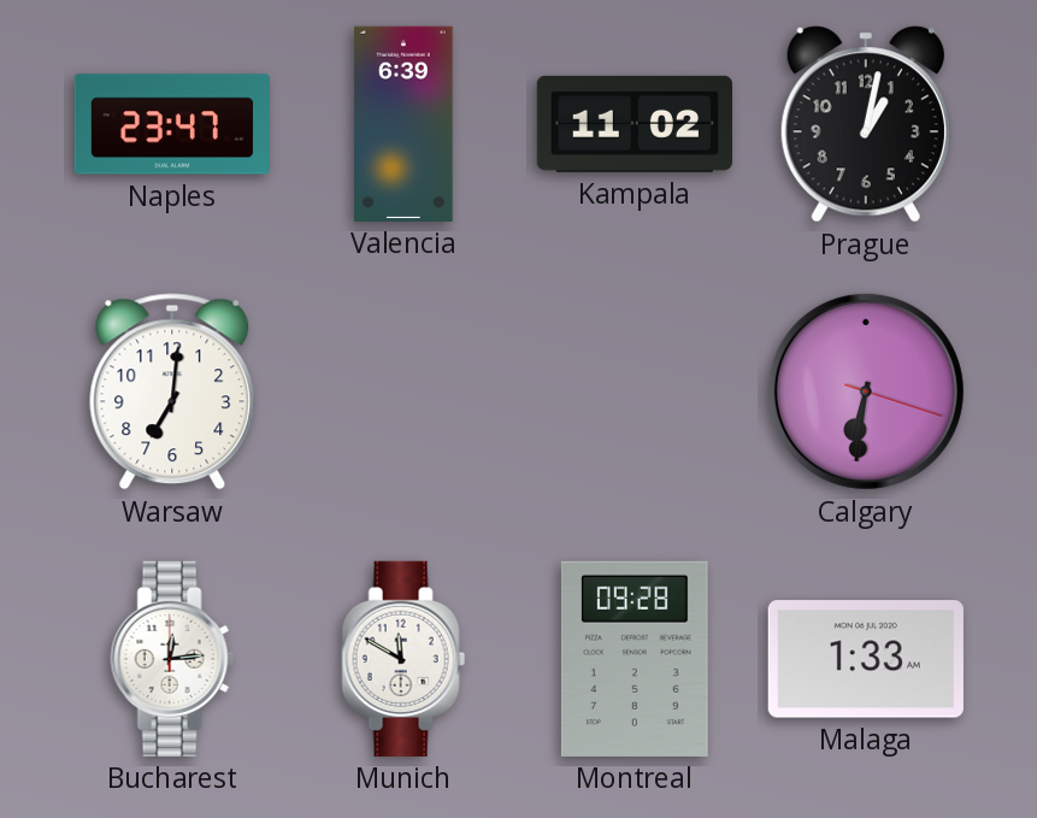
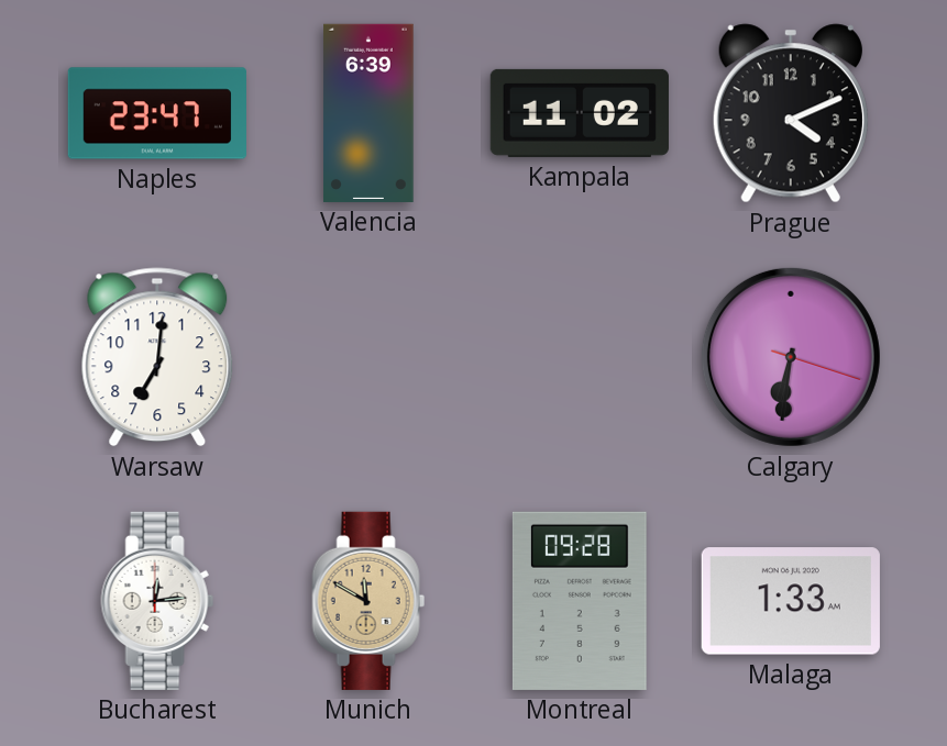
Prague: 1:02 -> 4:11
Munich dial: white -> champagne
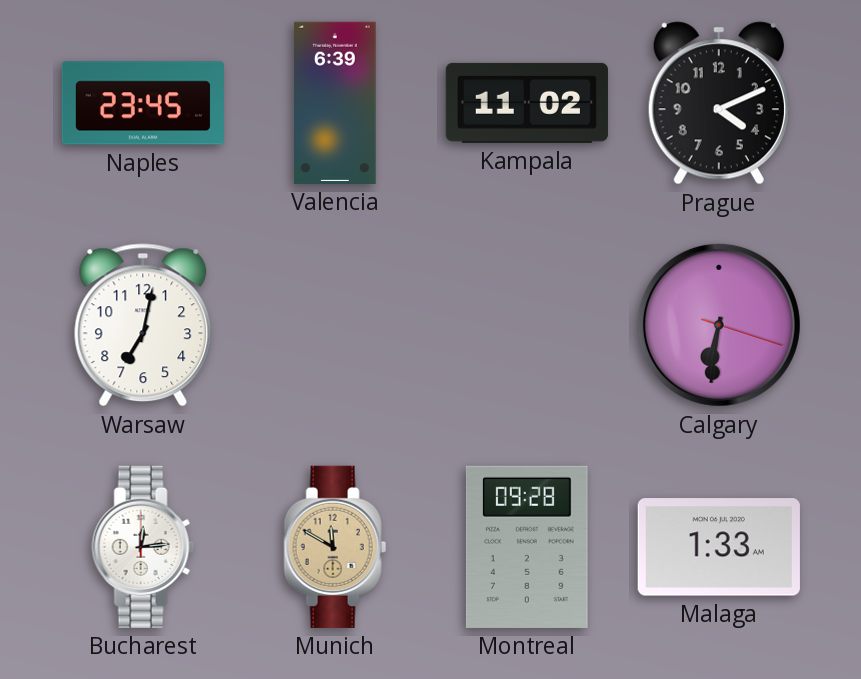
Naples: 23:47 -> 23:45
Warsaw: 7:01 -> 7:02
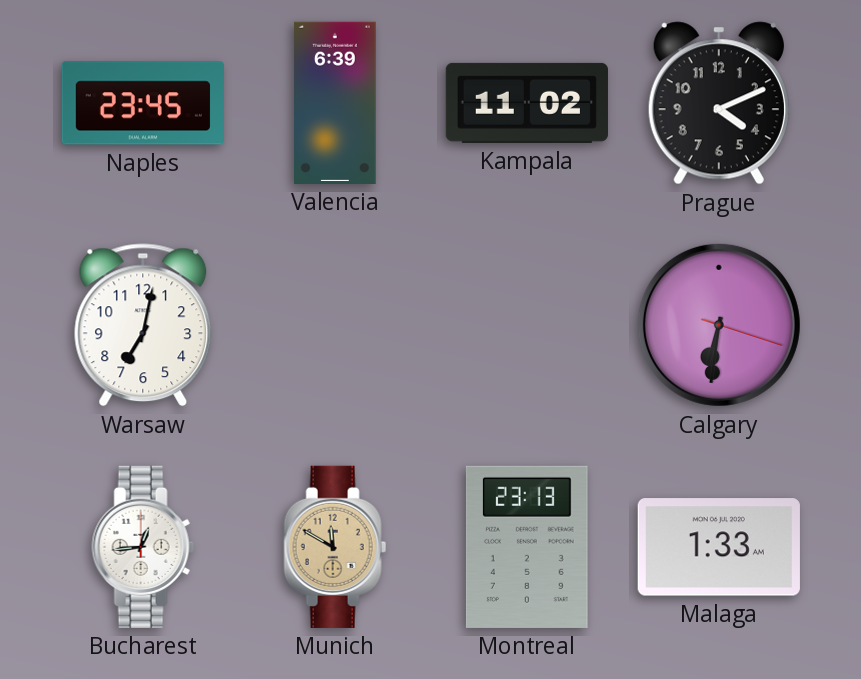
Bucharest: 12:14 -> 12:44
Montreal: 09:28 -> 23:13
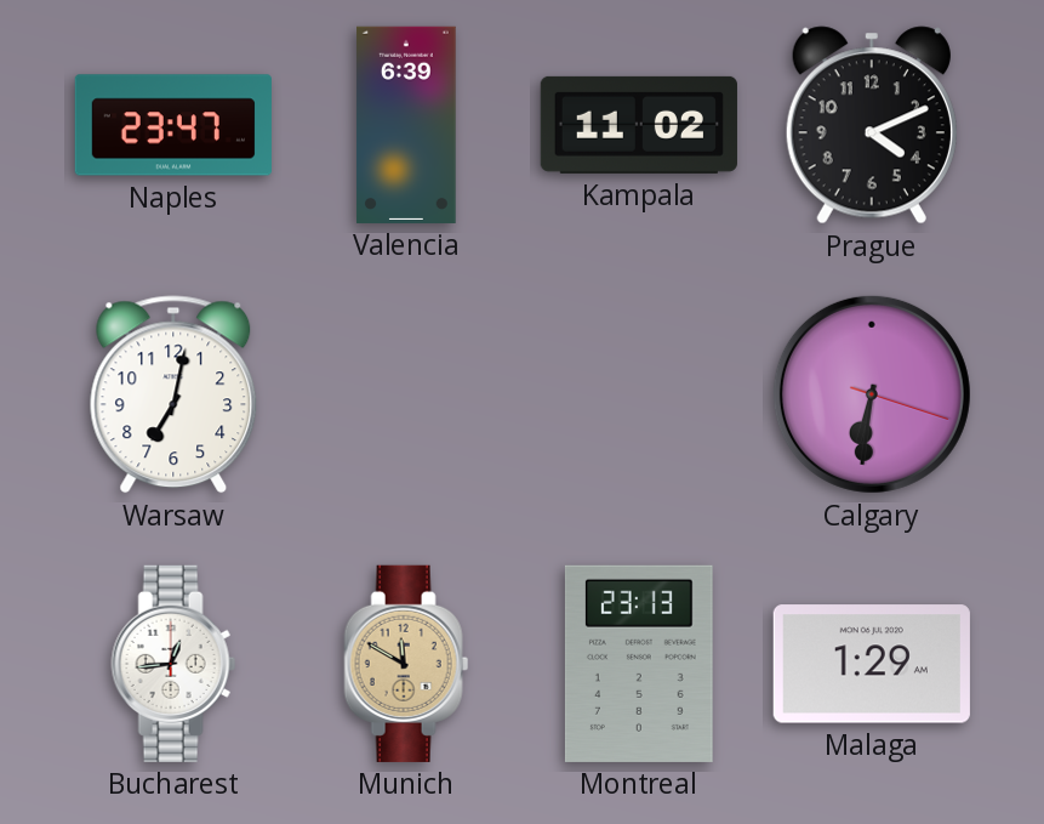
Naples: 23:45 -> 23:47
Malaga: 1:33 -> 1:29
